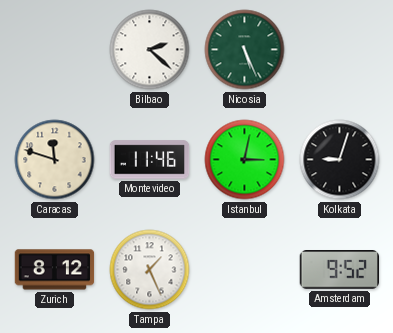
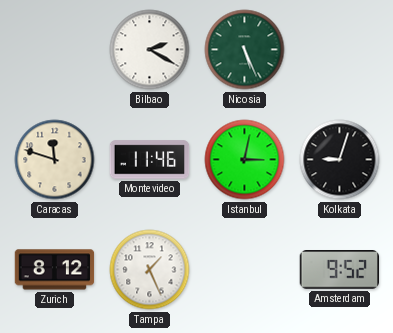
Bilbao: 2:22 -> 2:20
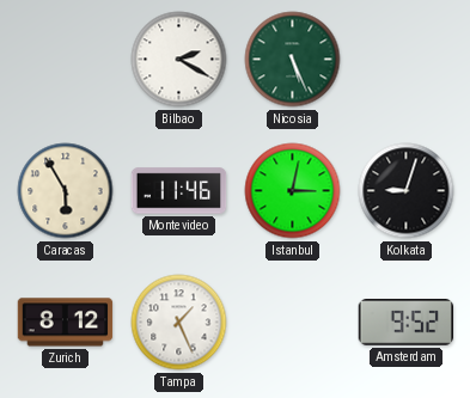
Caracas: 11:48 -> 5:55
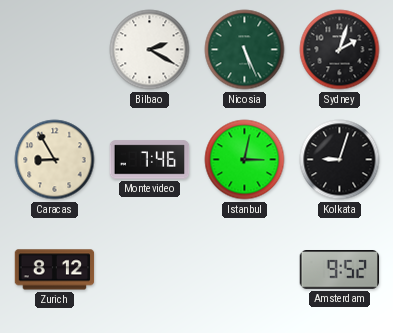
Sydney: none -> 2:03
Caracas: 5:55 -> 8:55
Montevideo: 11:46 -> 7:46
Tampa: 1:26 -> none
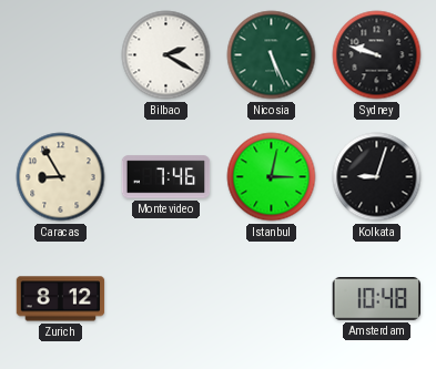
Sydney: 2:03 -> 9:48
Amsterdam: 9:52 -> 10:48
